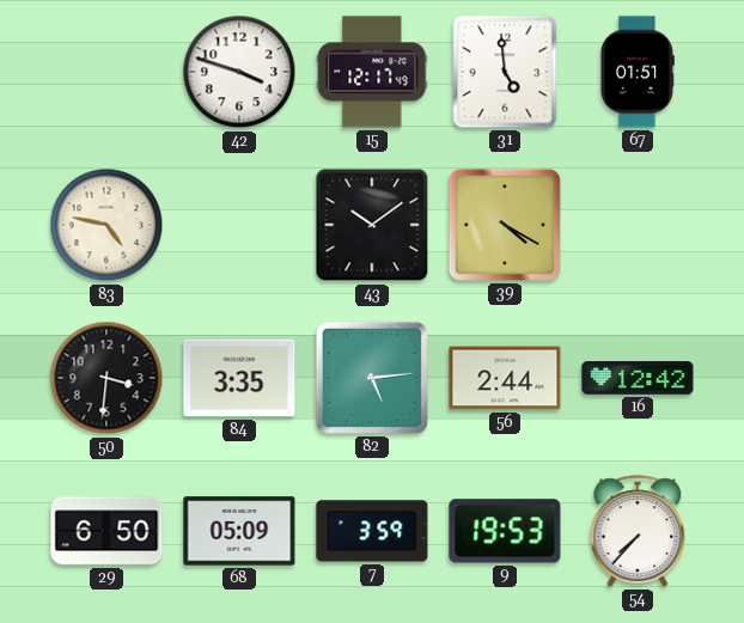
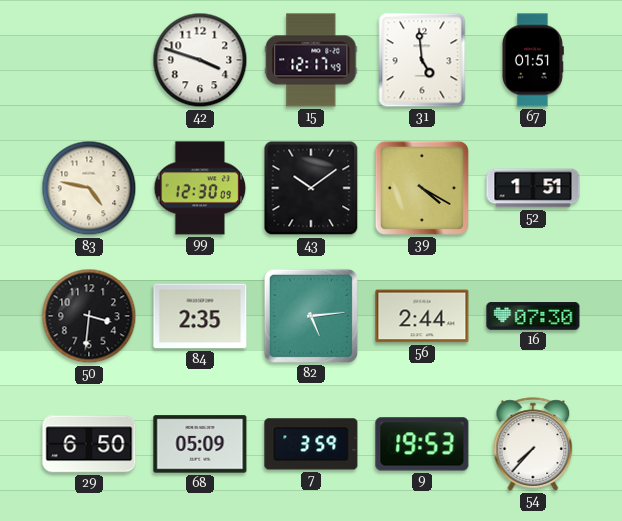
99: none -> 12:30
52: none -> 1:51
84: 3:35 -> 2:35
16: 12:42 -> 07:30
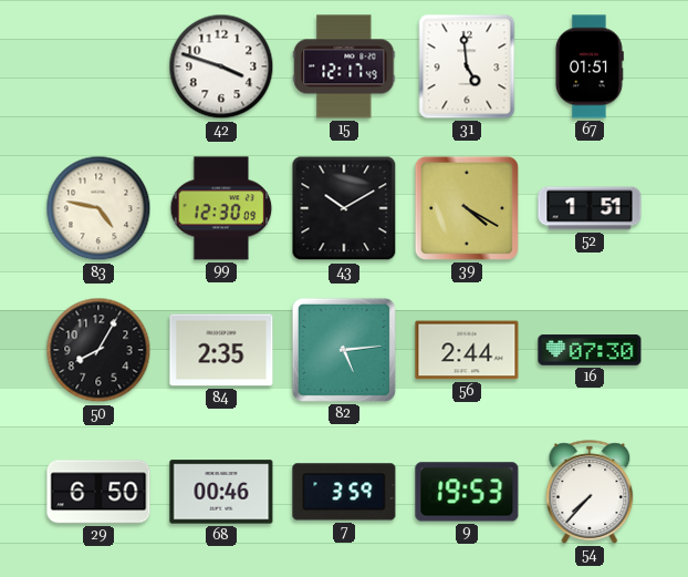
43: 10:09 -> 10:10
50: 3:31 -> 8:05
68: 05:09 -> 00:46
